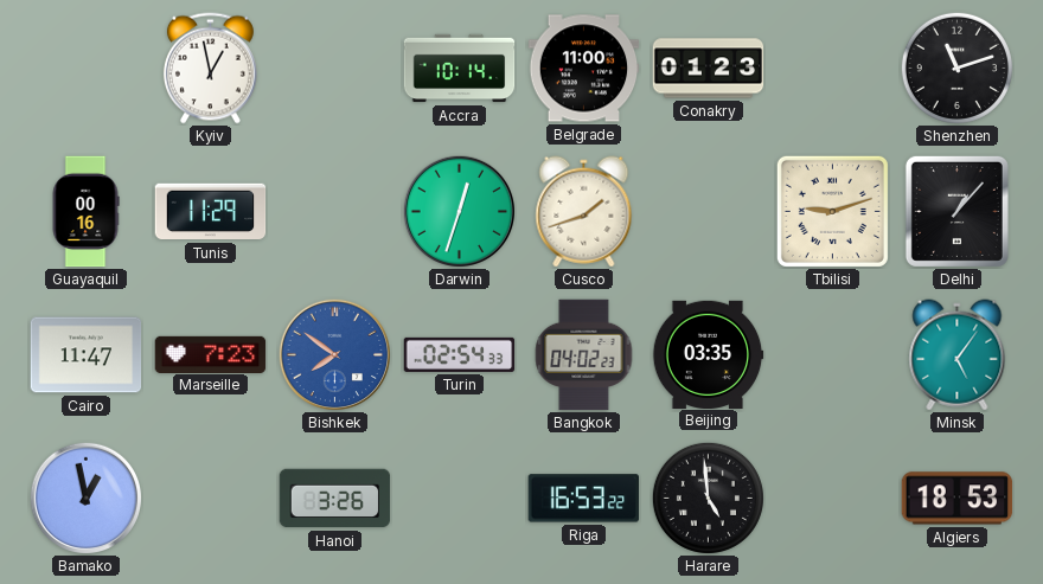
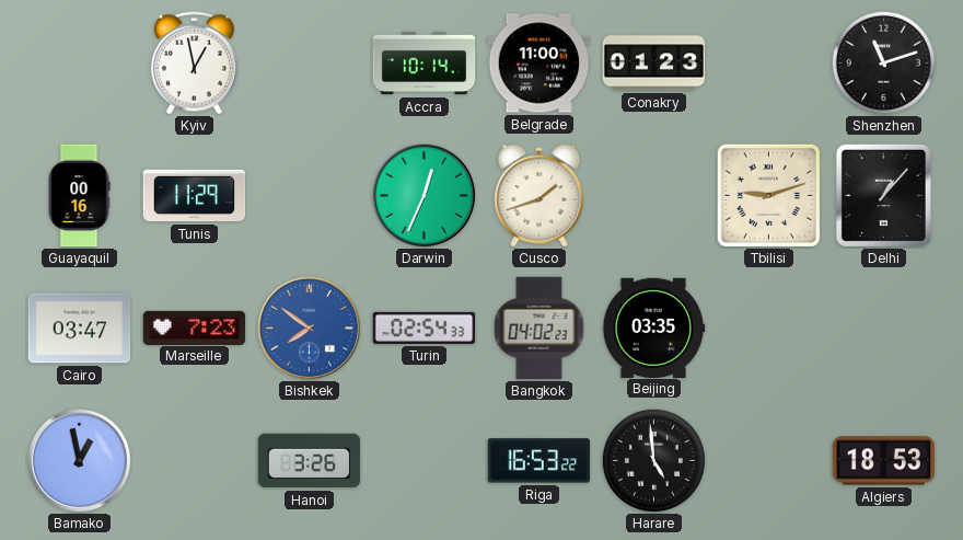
Darwin: 12:33 -> 12:34
Cairo: 11:47 -> 03:47
Minsk: 5:06 -> none
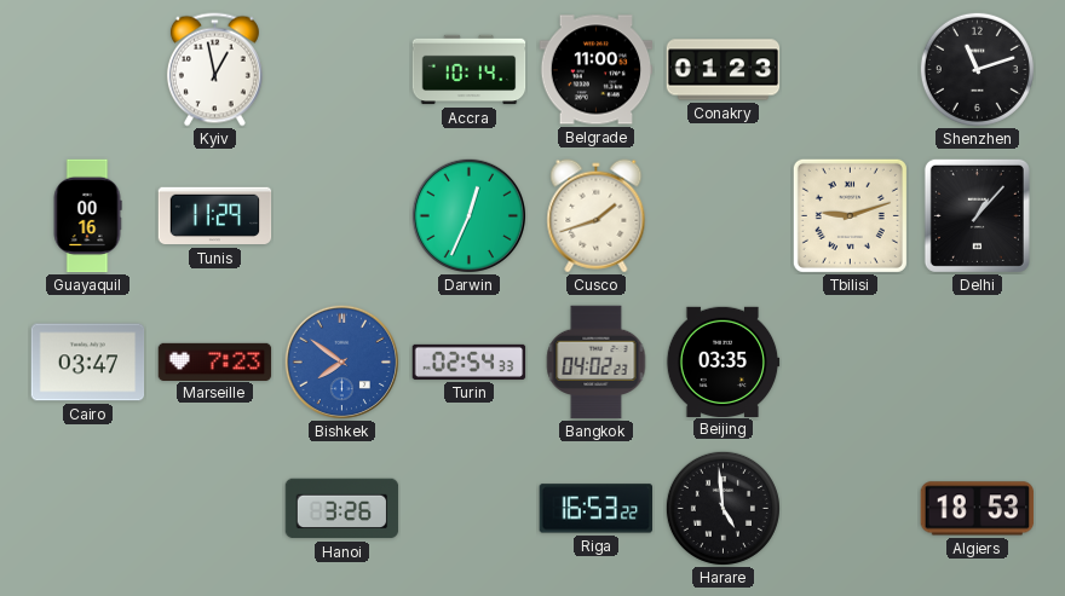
Bamako: 12:58 -> none
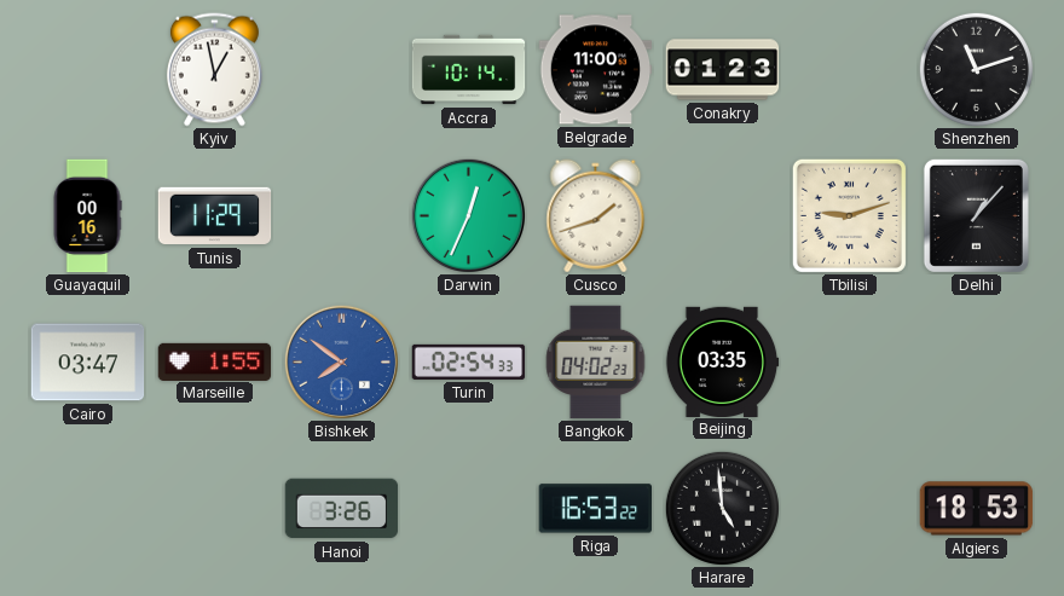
Marseille: 7:23 -> 1:55
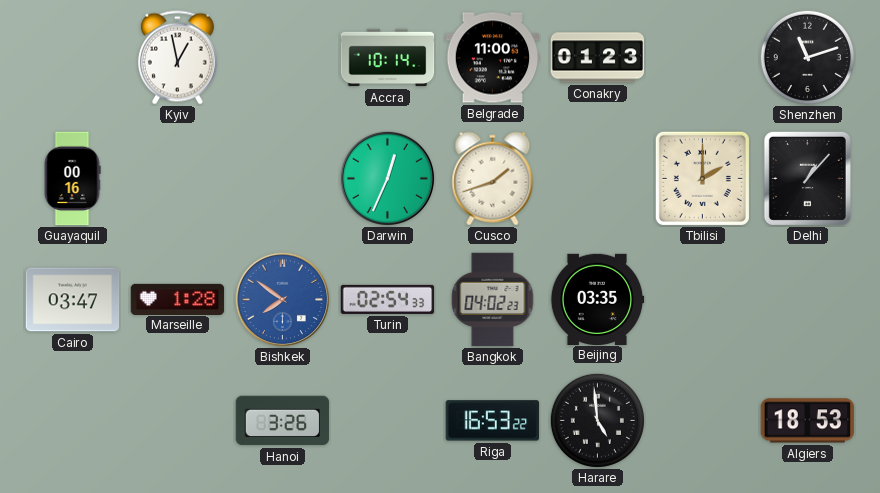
Tunis: 11:29 -> none
Tbilisi: 9:12 -> 2:00
Marseille: 1:55 -> 1:28
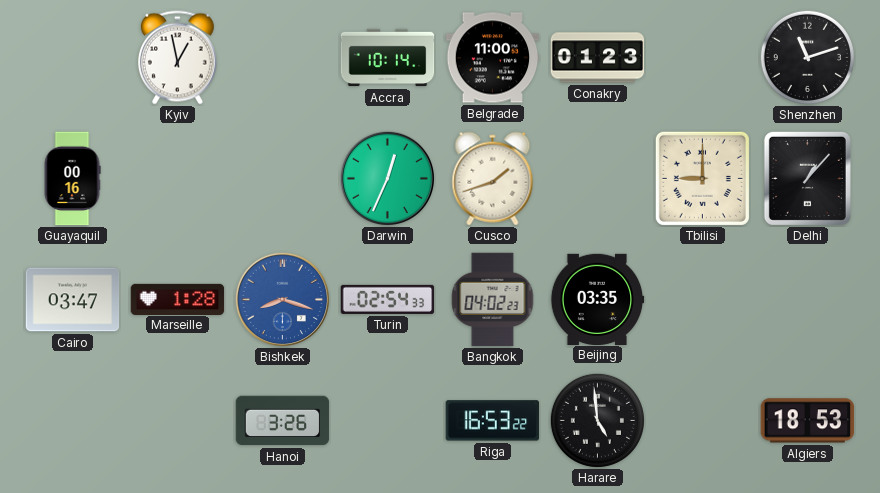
Tbilisi: 2:00 -> 9:00
Bishkek: 7:51 -> 8:18
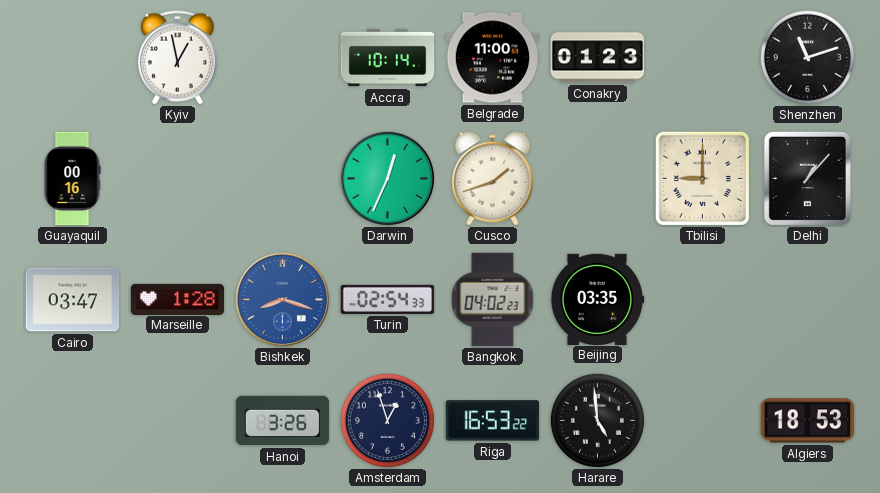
Amsterdam: none -> 12:57
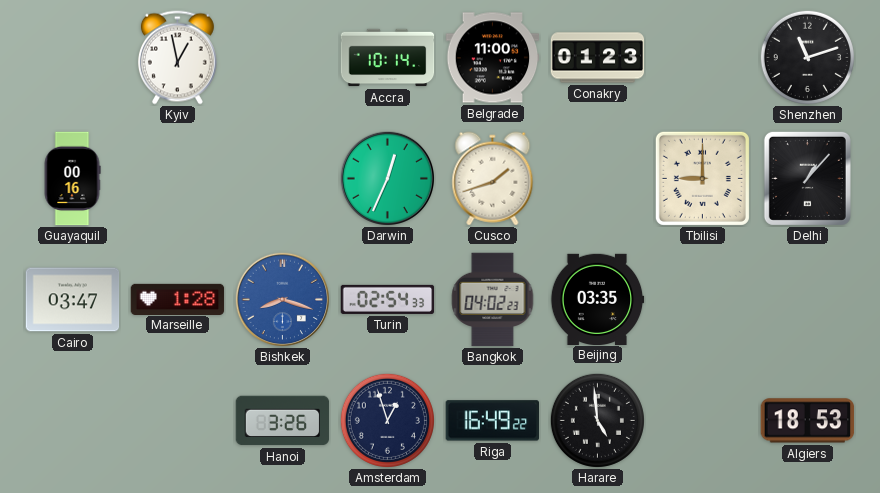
Riga: 16:53 -> 16:49
